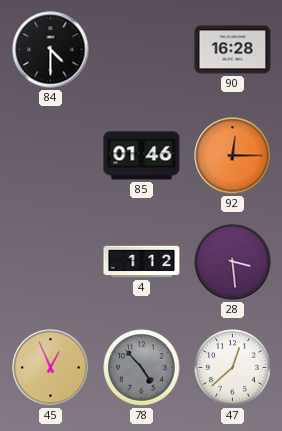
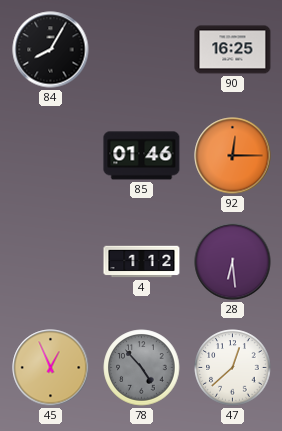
84: 4:30 -> 8:05
90: 16:28 -> 16:25
28: 3:29 -> 6:29
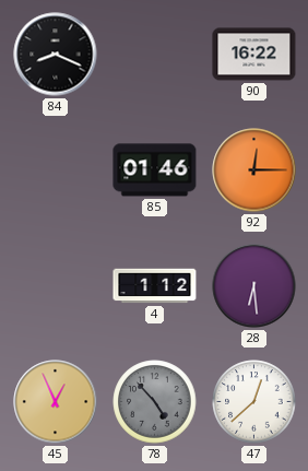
84: 8:05 -> 8:19
90: 16:25 -> 16:22
